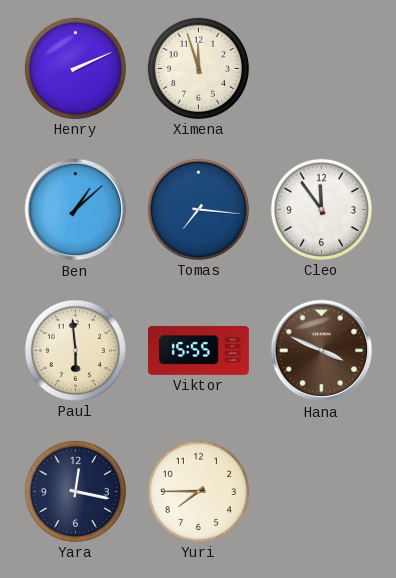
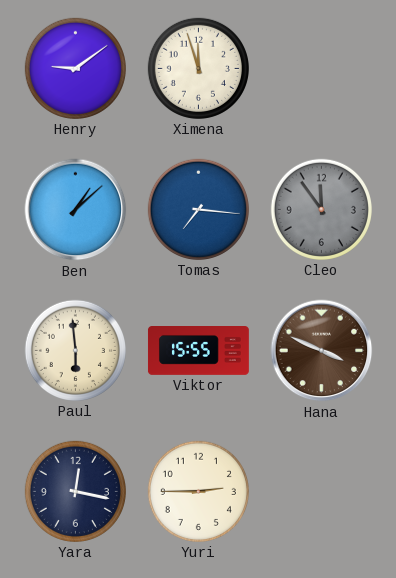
Henry: 2:11 -> 9:09
Cleo dial: white -> grey
Yuri: 7:45 -> 2:45
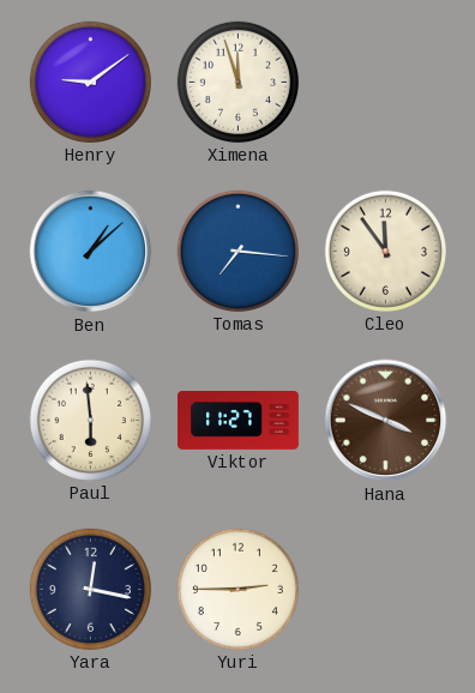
Cleo dial: grey -> cream
Viktor: 15:55 -> 11:27
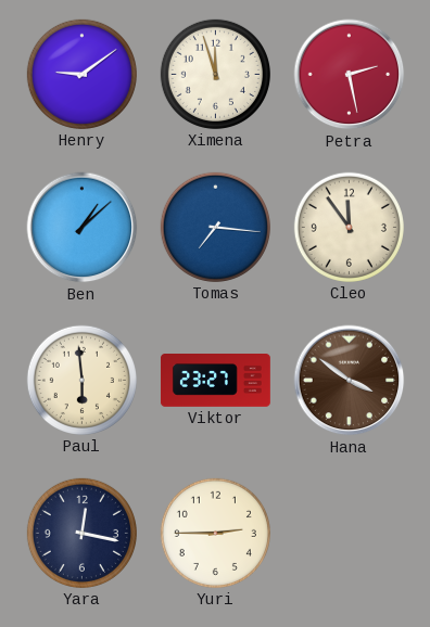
Petra: none -> 2:28
Viktor: 11:27 -> 23:27
Hana: 3:49 -> 3:51
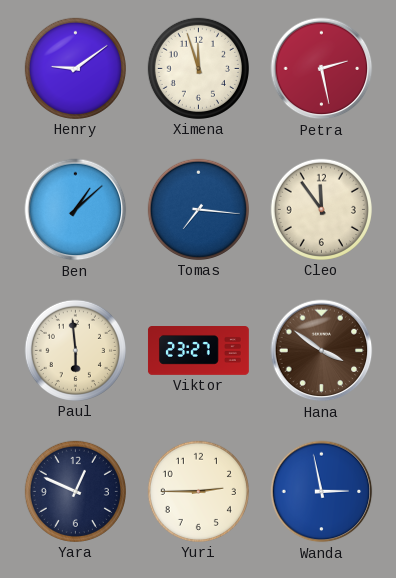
Yara: 12:17 -> 12:49
Wanda: none -> 2:58
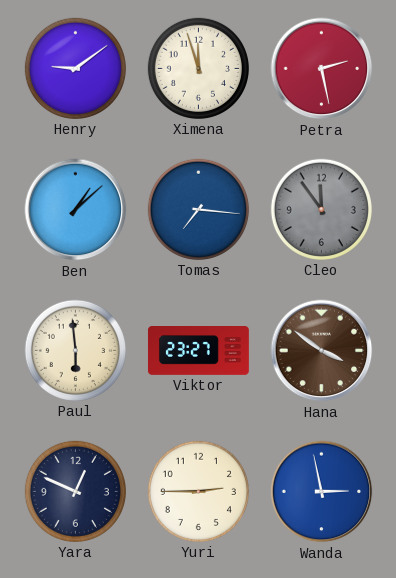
Cleo dial: cream -> grey
